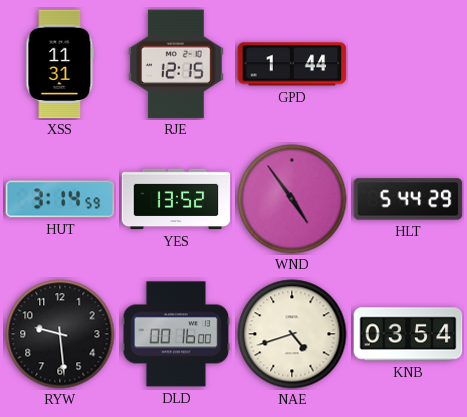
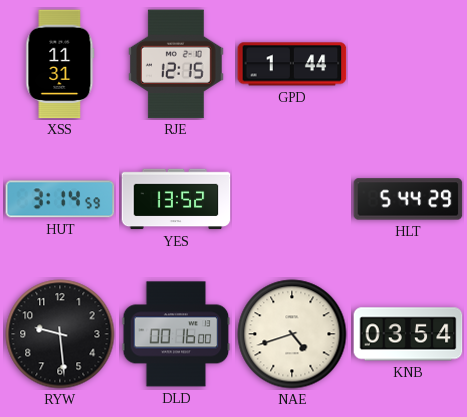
WND: 4:54 -> none
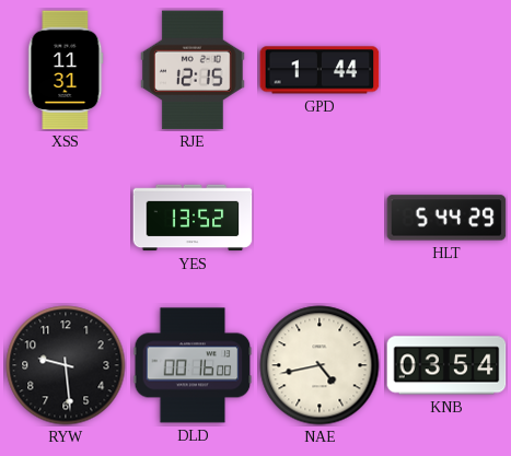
HUT: 3:14 -> none
NAE: 4:42 -> 4:43
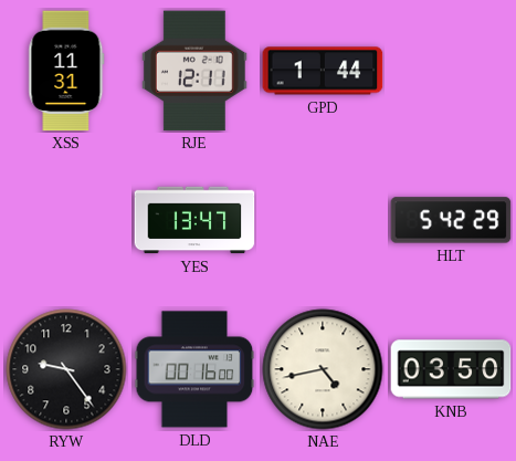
RJE: 12:15 -> 12:11
YES: 13:52 -> 13:47
HLT: 5:44 -> 5:42
RYW: 9:29 -> 9:24
KNB: 03:54 -> 03:50
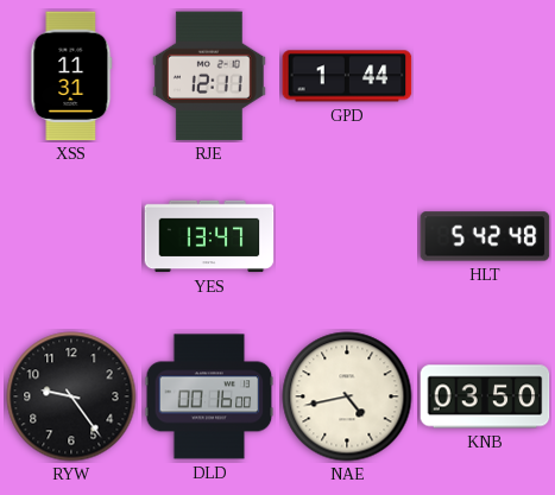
HLT: 5:42:29 -> 5:42:48
